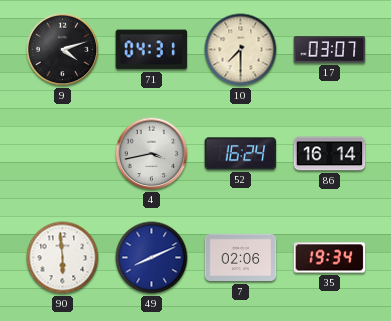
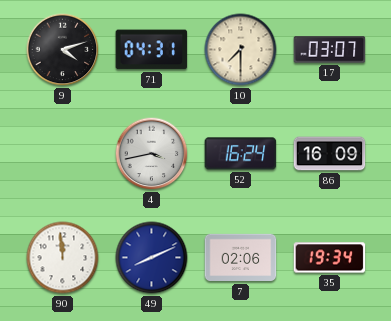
86: 16:14 -> 16:09
90: 5:59 -> 11:59
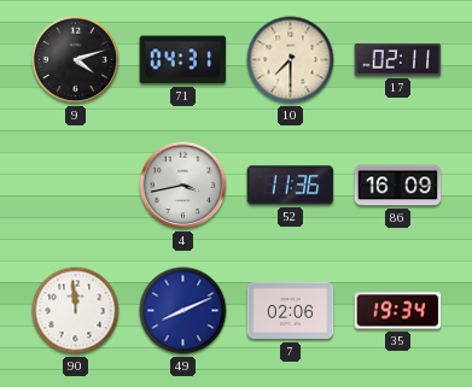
17: 03:07 -> 02:11
52: 16:24 -> 11:36
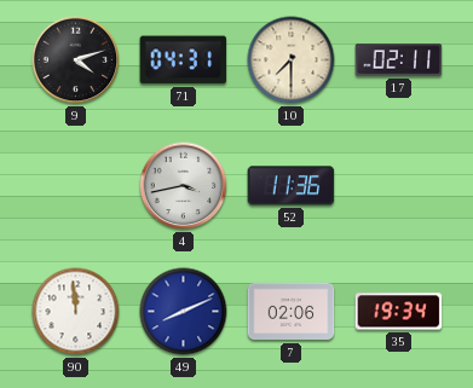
86: 16:09 -> none
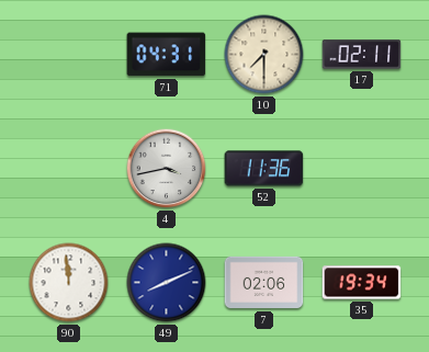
9: 4:12 -> none
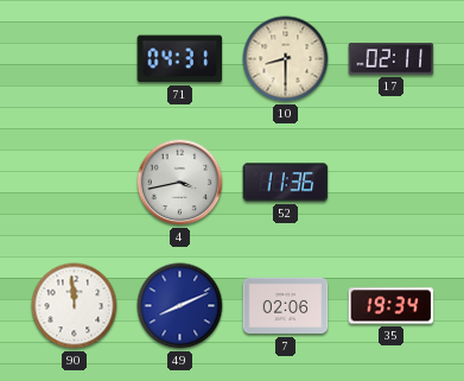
10: 7:30 -> 8:30
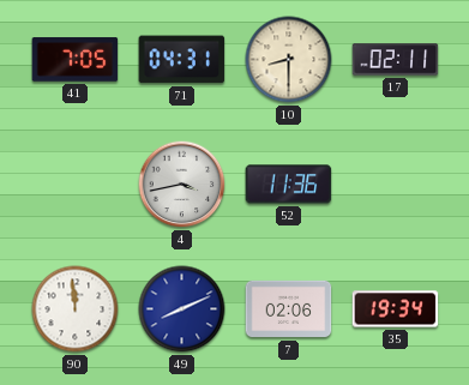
41: none -> 7:05
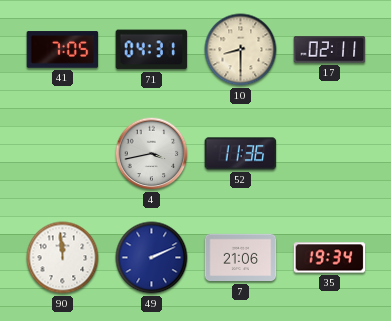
49: 8:11 -> 2:11
7: 02:06 -> 21:06
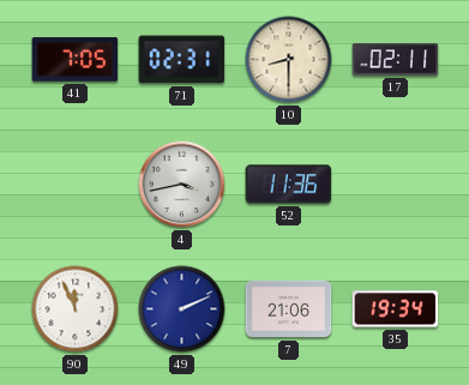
71: 04:31 -> 02:31
90: 11:59 -> 11:56
